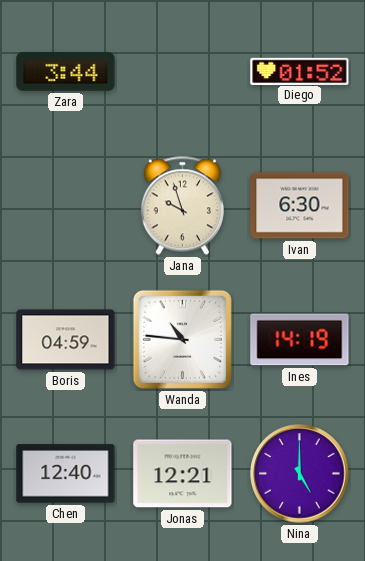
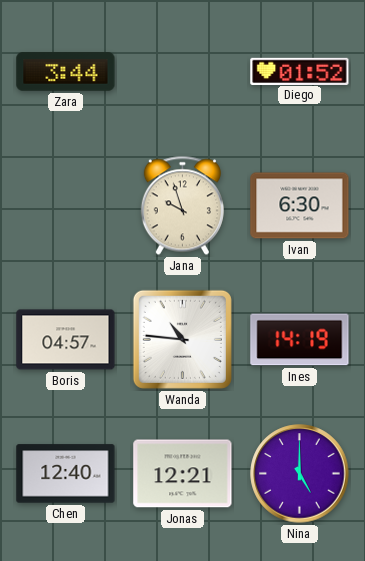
Boris: 04:59 -> 04:57
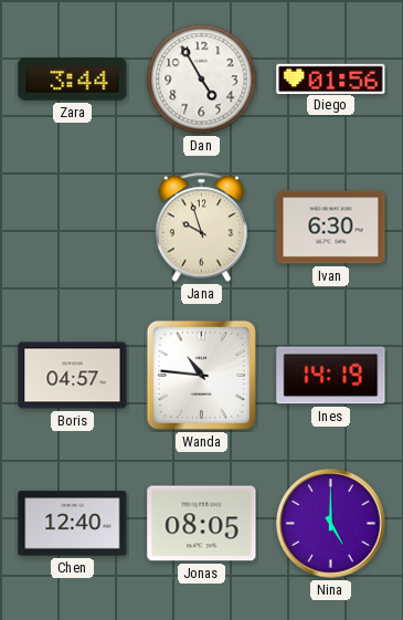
Dan: none -> 4:55
Diego: 01:52 -> 01:56
Jonas: 12:21 -> 08:05
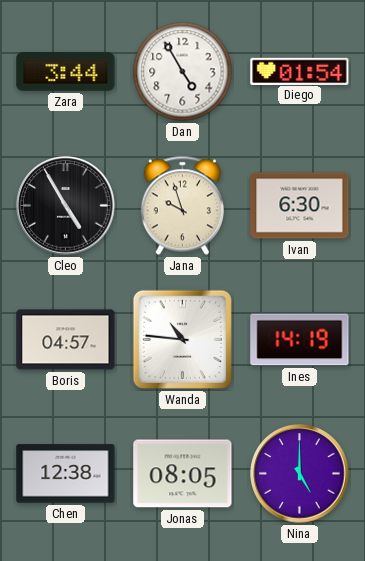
Diego: 01:56 -> 01:54
Cleo: none -> 4:55
Chen: 12:40 -> 12:38
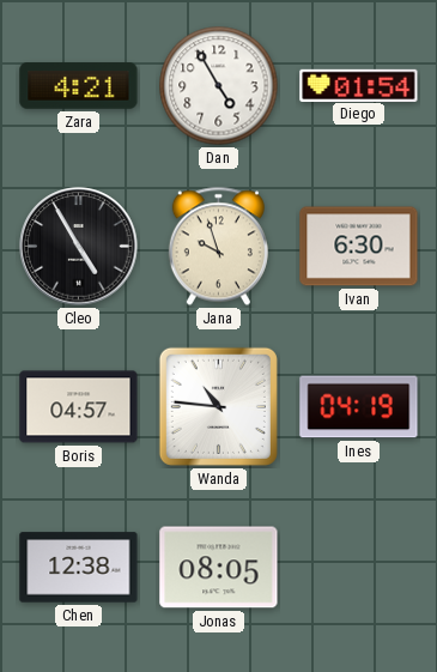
Zara: 3:44 -> 4:21
Ines: 14:19 -> 04:19
Nina: 5:00 -> none
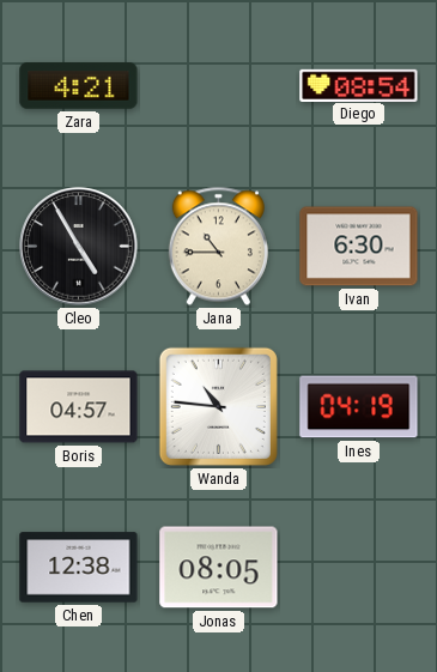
Dan: 4:55 -> none
Diego: 01:54 -> 08:54
Jana: 9:57 -> 10:45
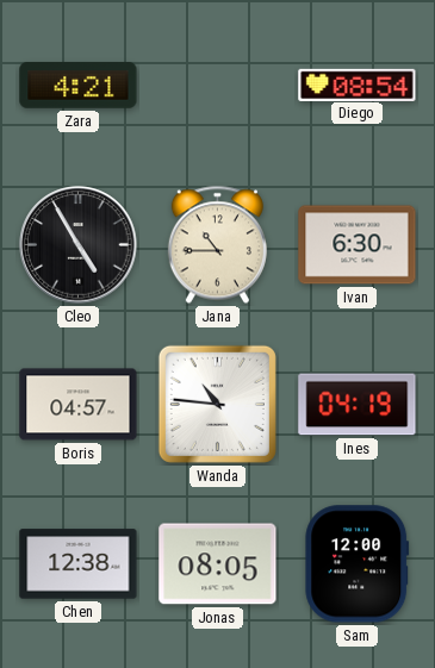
Sam: none -> 12:00
